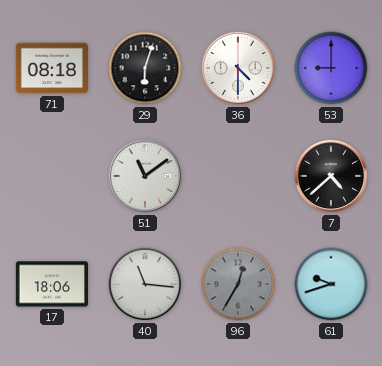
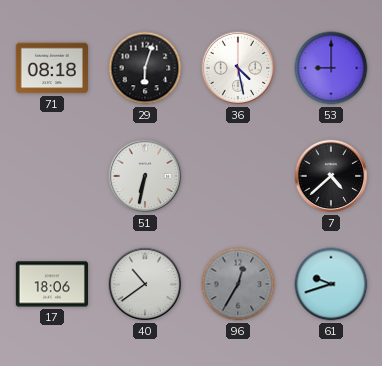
36: 4:30 -> 4:28
51: 11:09 -> 6:32
40: 11:16 -> 10:39
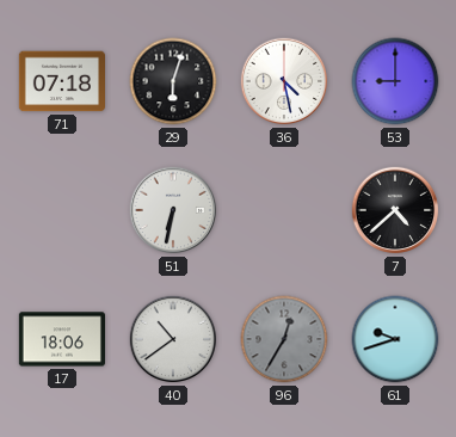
71: 08:18 -> 07:18
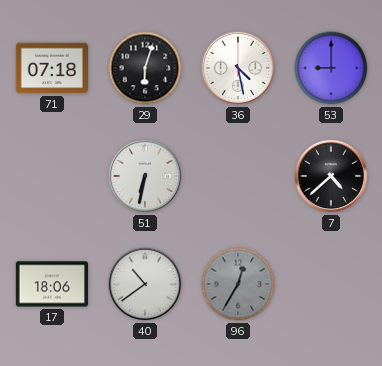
61: 9:42 -> none
